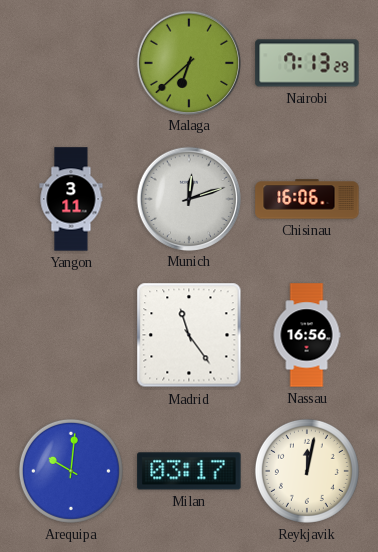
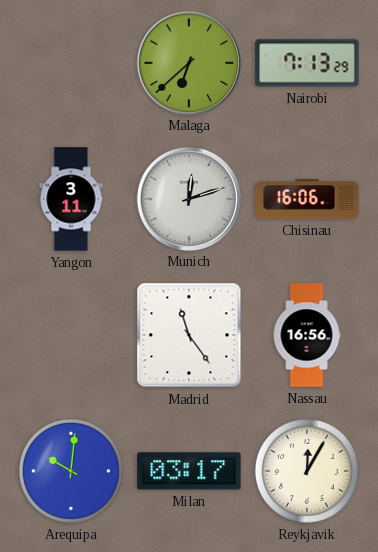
Reykjavik: 12:02 -> 12:05
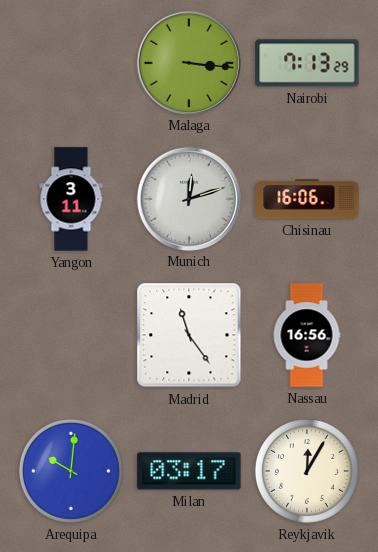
Malaga: 6:38 -> 3:16
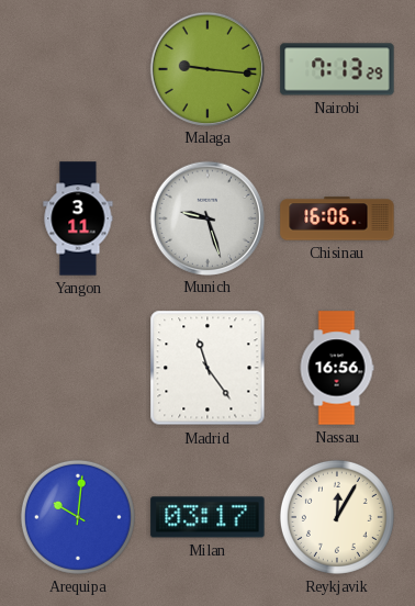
Malaga: 3:16 -> 9:16
Munich: 12:12 -> 9:27
